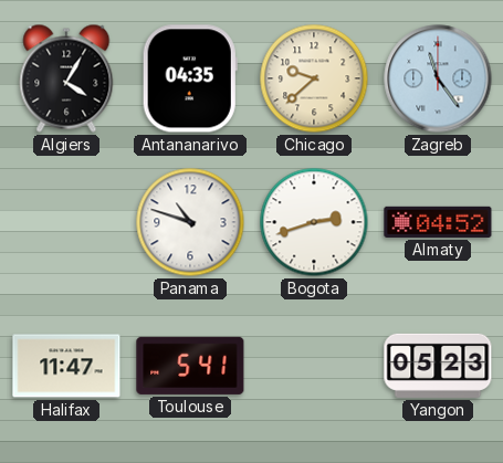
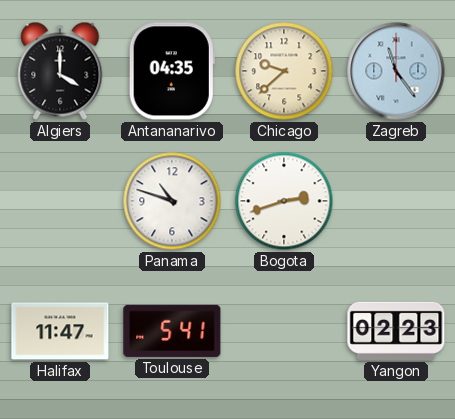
Algiers: 4:05 -> 4:00
Almaty: 04:52 -> none
Yangon: 05:23 -> 02:23
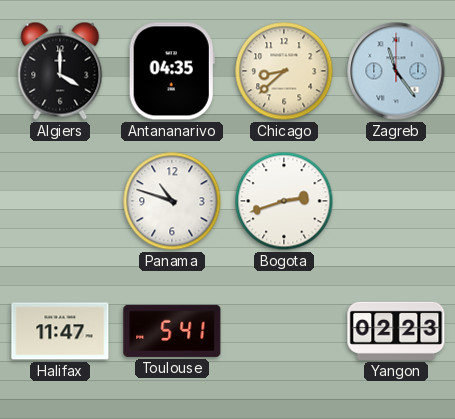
Chicago: 9:38 -> 8:38
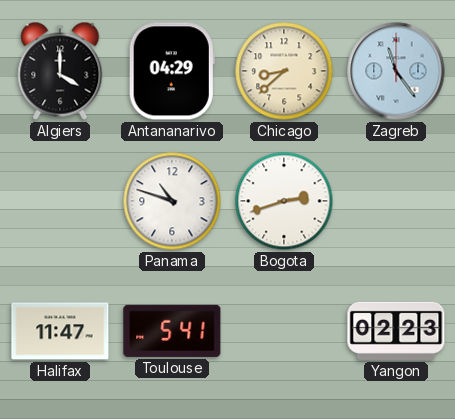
Antananarivo: 04:35 -> 04:29
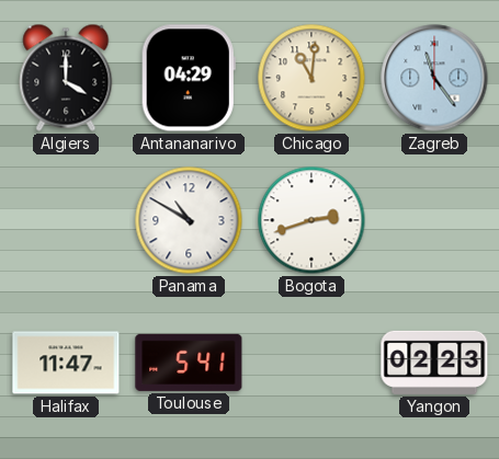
Chicago: 8:38 -> 11:01
Panama: 10:48 -> 10:50
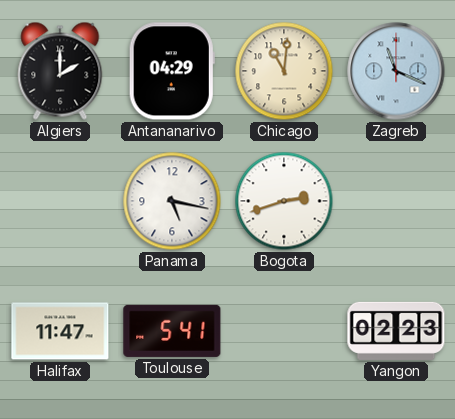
Algiers: 4:00 -> 2:00
Zagreb: 11:24 -> 11:19
Panama: 10:50 -> 5:17
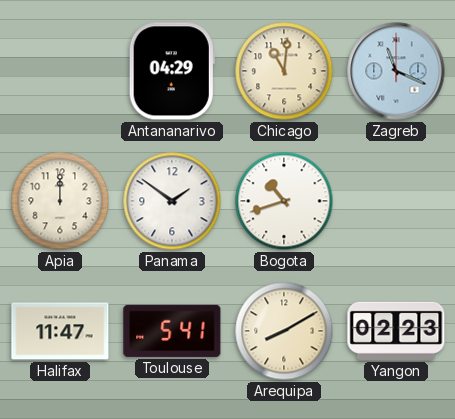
Algiers: 2:00 -> none
Apia: none -> 12:00
Panama: 5:17 -> 1:51
Bogota: 2:42 -> 10:42
Arequipa: none -> 8:10
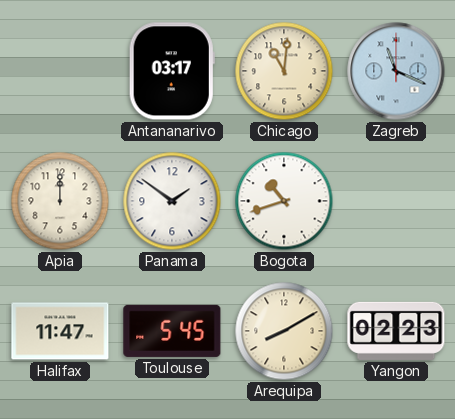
Antananarivo: 04:29 -> 03:17
Toulouse: 5:41 -> 5:45
